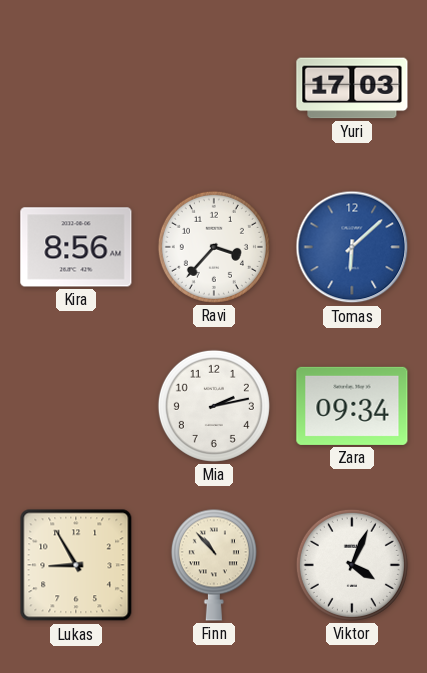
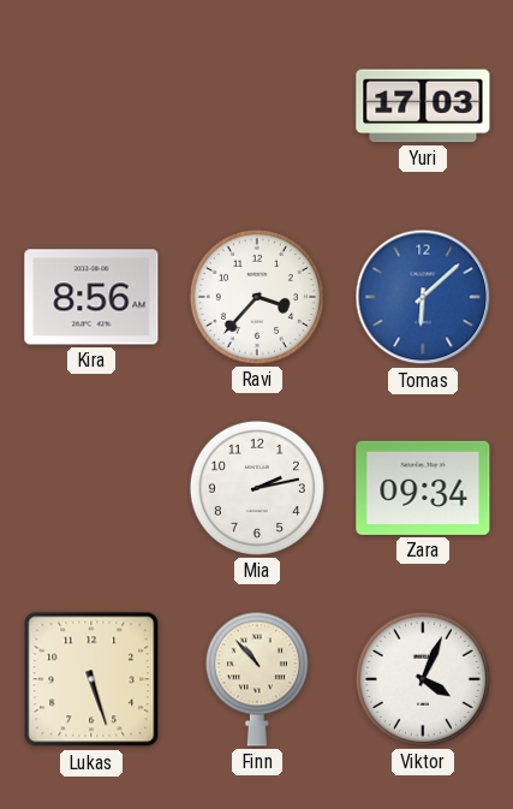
Lukas: 8:55 -> 5:27
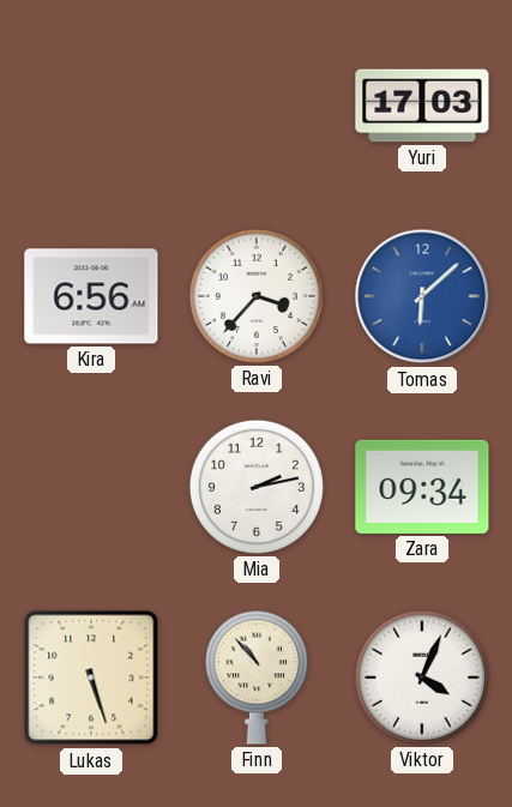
Kira: 8:56 -> 6:56
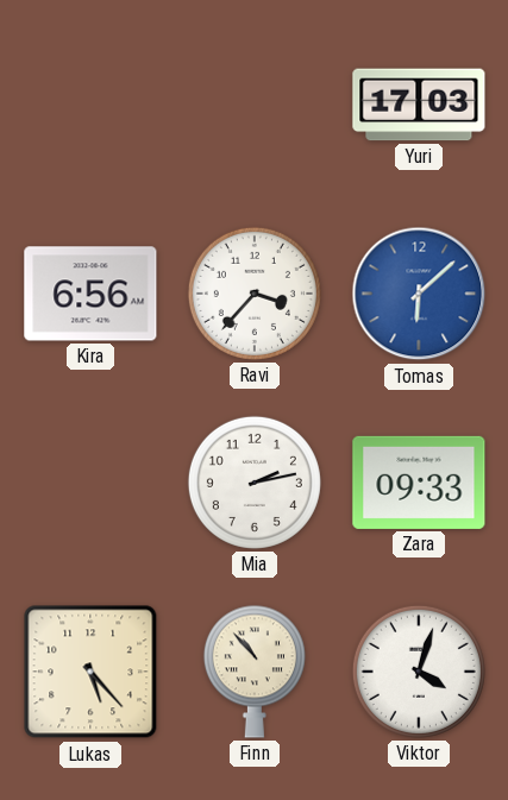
Zara: 09:34 -> 09:33
Lukas: 5:27 -> 5:23
Viktor: 4:04 -> 4:03
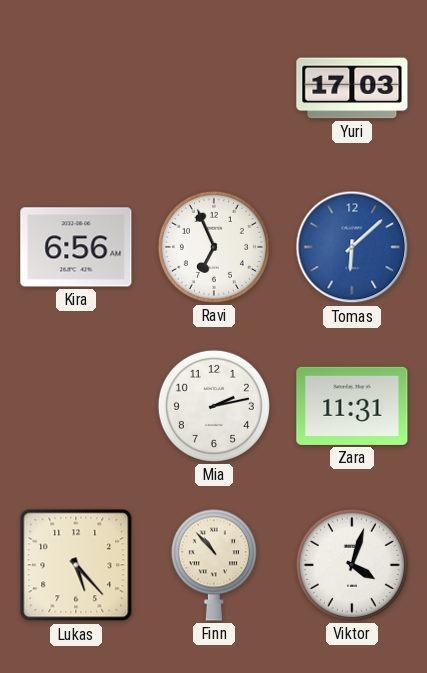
Ravi: 3:37 -> 6:56
Zara: 09:33 -> 11:31
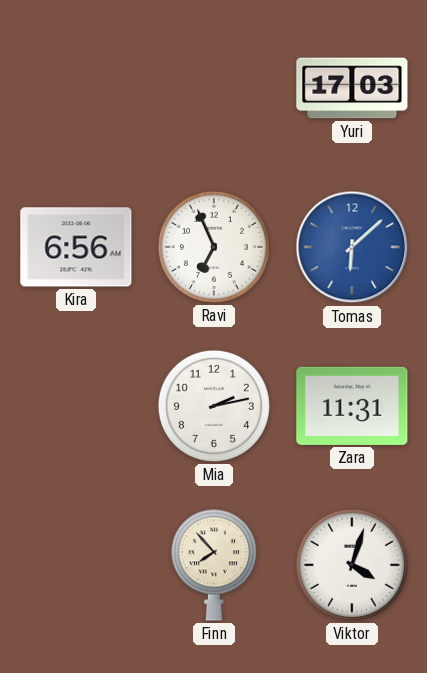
Lukas: 5:23 -> none
Finn: 10:53 -> 7:53
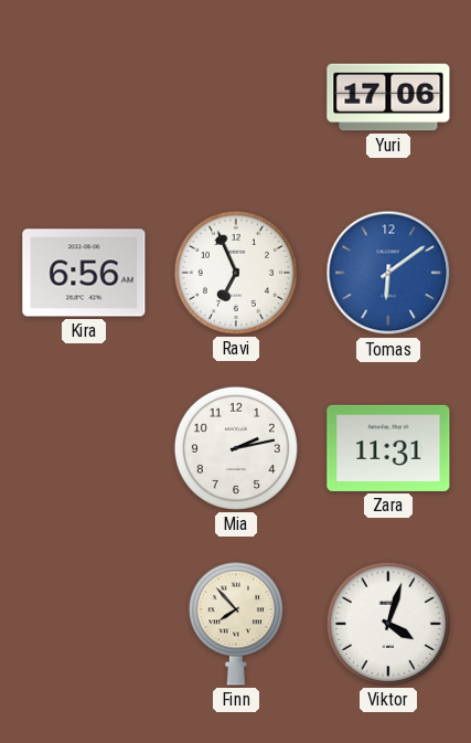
Yuri: 17:03 -> 17:06
Tomas: 6:08 -> 6:09
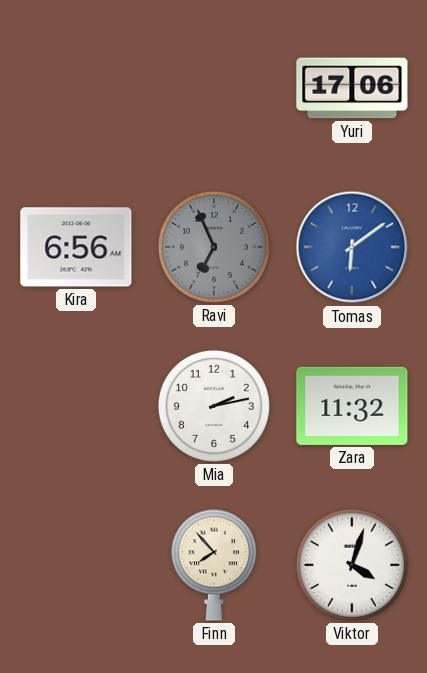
Ravi dial: white -> grey
Zara: 11:31 -> 11:32
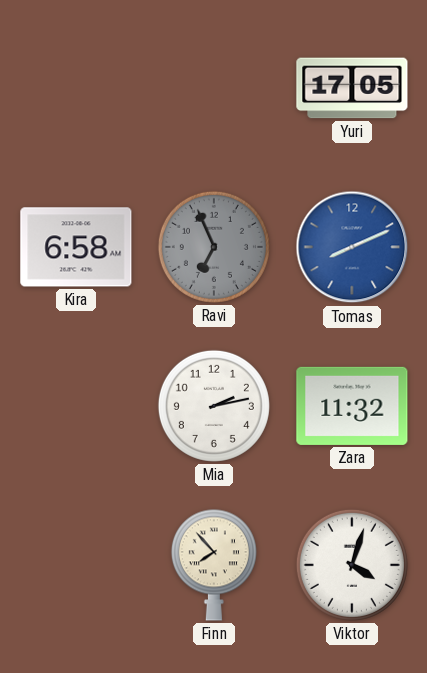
Yuri: 17:06 -> 17:05
Kira: 6:56 -> 6:58
Tomas: 6:09 -> 8:11
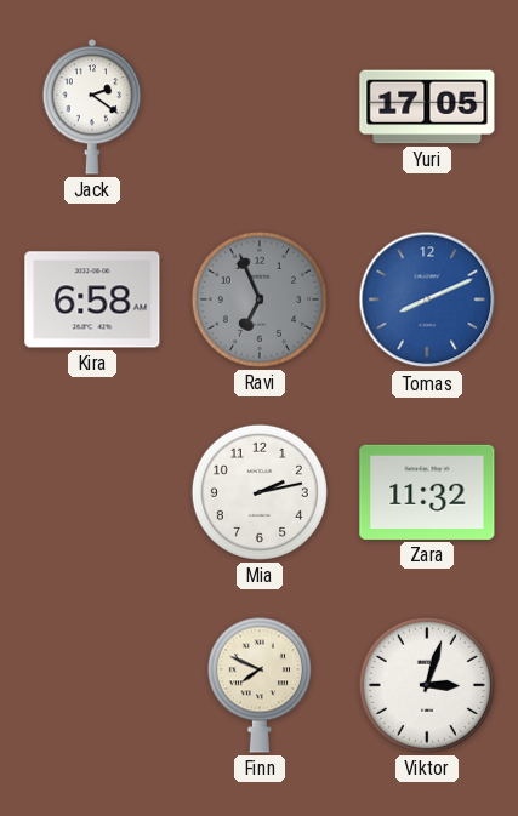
Jack: none -> 2:21
Finn: 7:53 -> 7:49
Viktor: 4:03 -> 3:03
